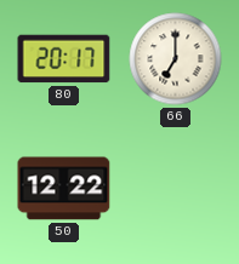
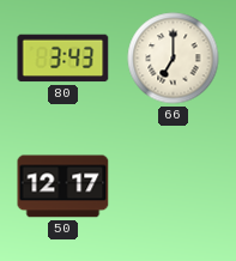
80: 20:17 -> 3:43
50: 12:22 -> 12:17
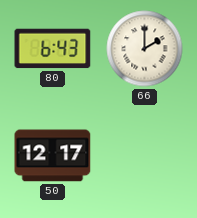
80: 3:43 -> 6:43
66: 7:00 -> 2:00
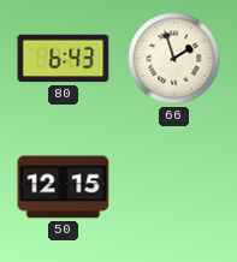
66: 2:00 -> 1:57
50: 12:17 -> 12:15
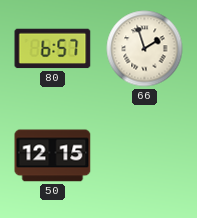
80: 6:43 -> 6:57
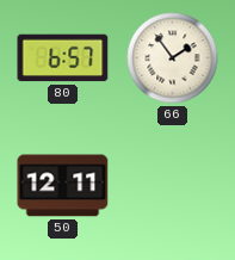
66: 1:57 -> 1:54
50: 12:15 -> 12:11
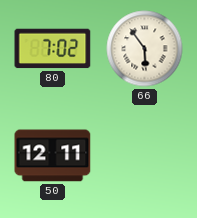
80: 6:57 -> 7:02
66: 1:54 -> 5:54
